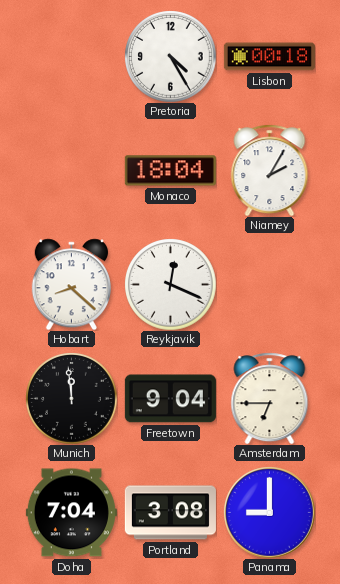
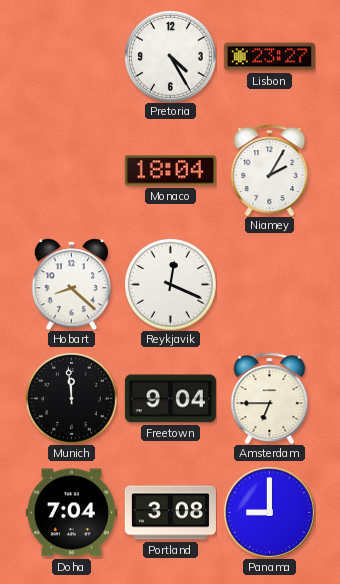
Lisbon: 00:18 -> 23:27
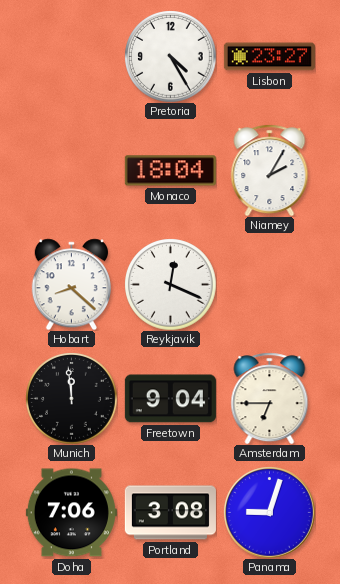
Doha: 7:04 -> 7:06
Panama: 9:00 -> 9:03
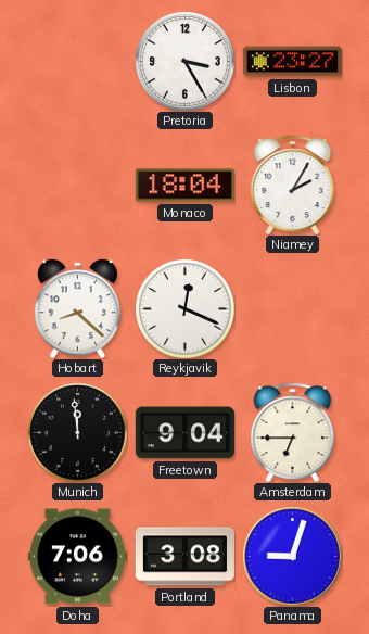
Pretoria: 4:25 -> 3:25
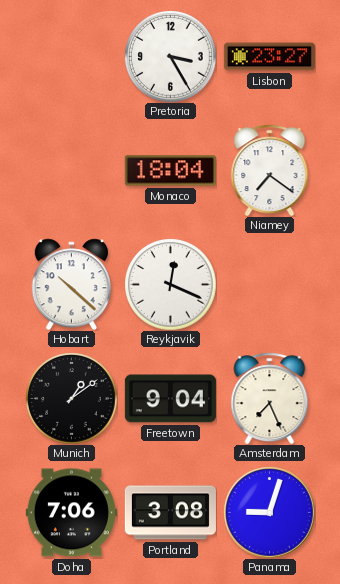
Niamey: 2:05 -> 7:21
Hobart: 8:22 -> 10:22
Munich: 11:59 -> 1:09
Amsterdam: 6:45 -> 7:26
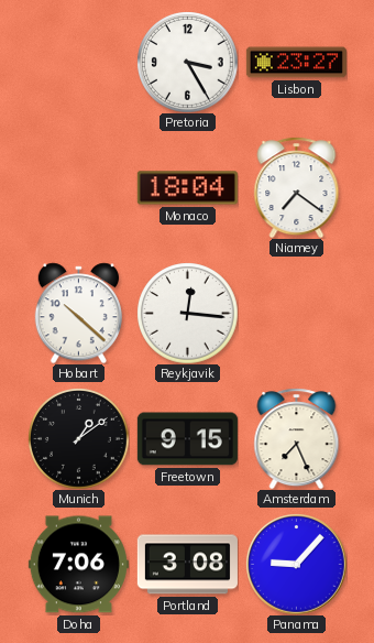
Reykjavik: 12:19 -> 12:16
Freetown: 9:04 -> 9:15
Panama: 9:03 -> 9:07
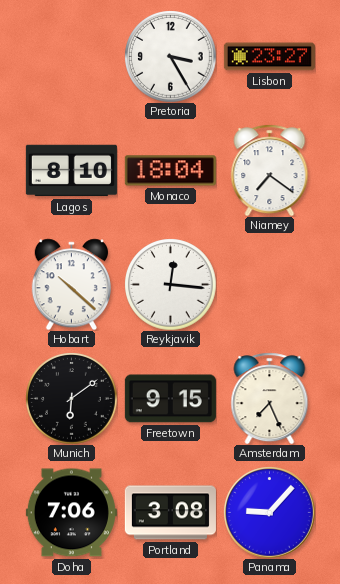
Lagos: none -> 8:10
Munich: 1:09 -> 6:09
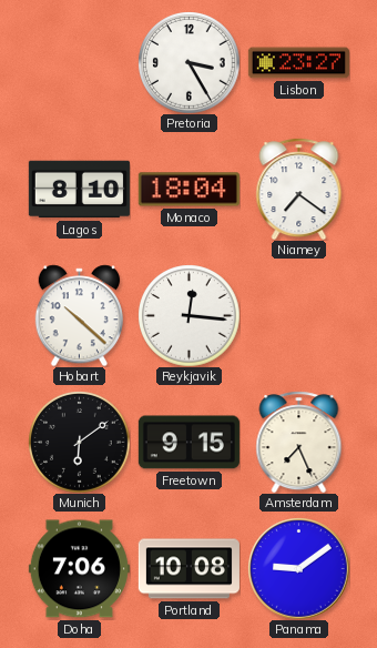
Portland: 3:08 -> 10:08
Panama: 9:07 -> 9:09
